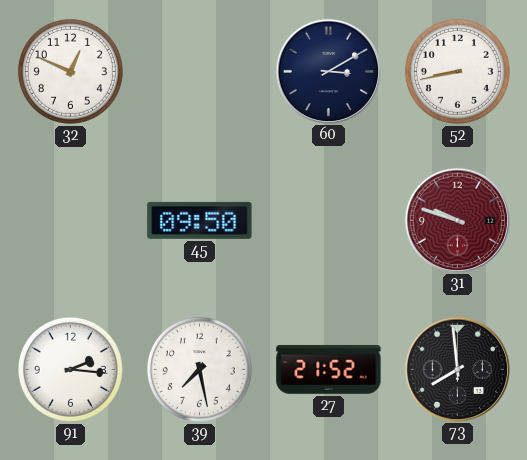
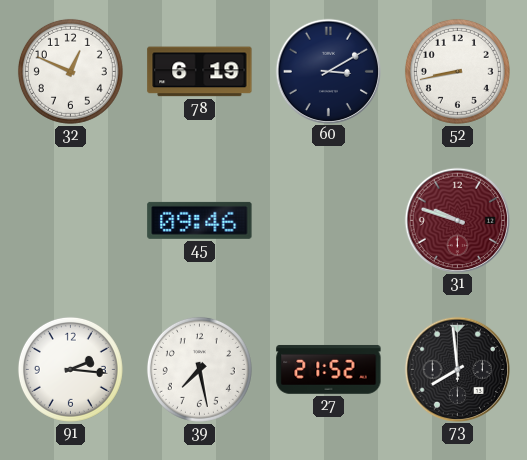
78: none -> 6:19
45: 09:50 -> 09:46
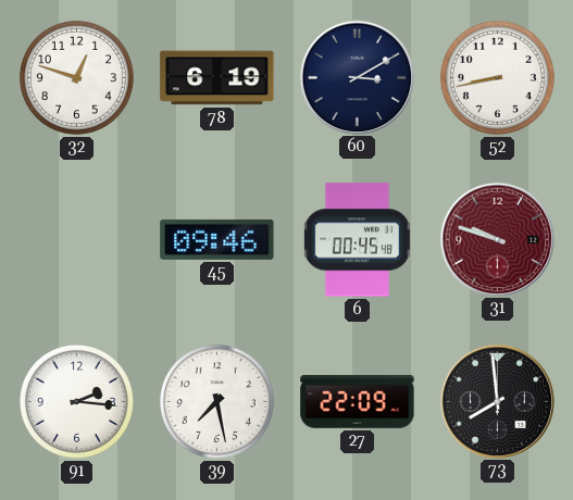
32: 12:49 -> 12:48
6: none -> 00:45
27: 21:52 -> 22:09
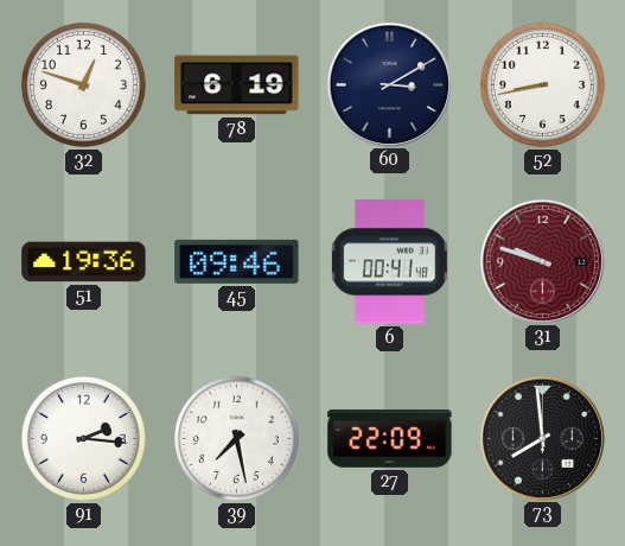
51: none -> 19:36
6: 00:45 -> 00:41
